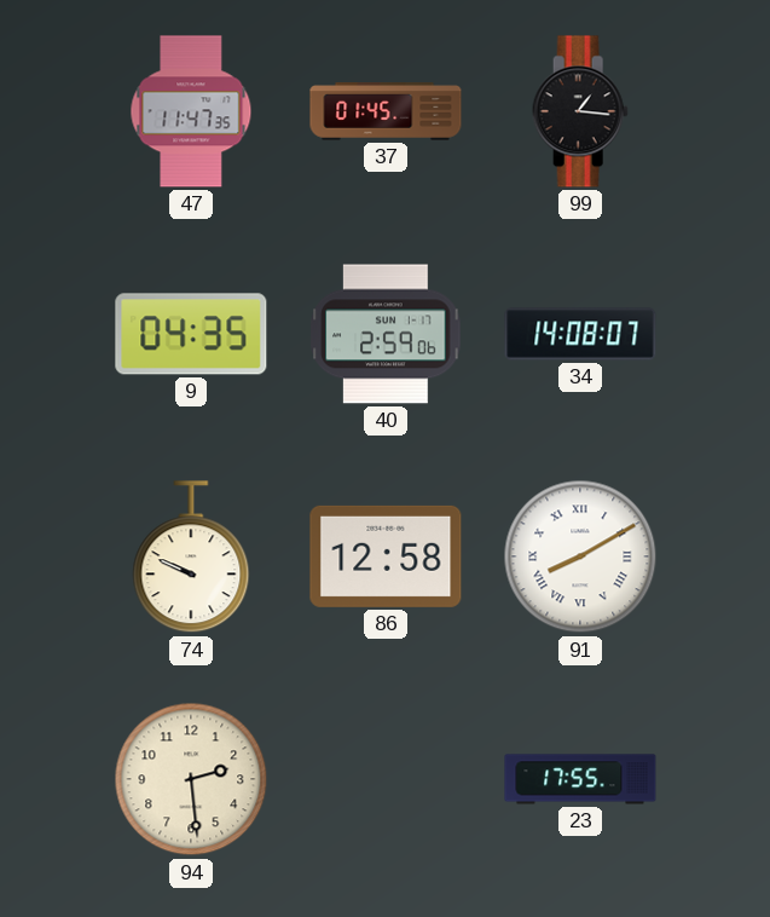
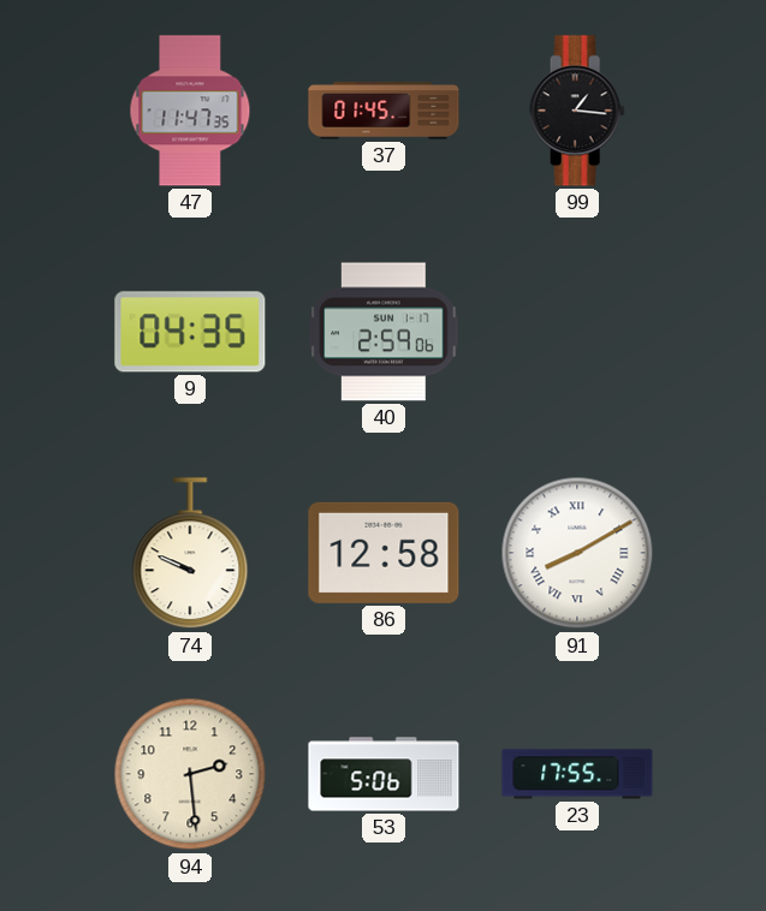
34: 14:08 -> none
53: none -> 5:06
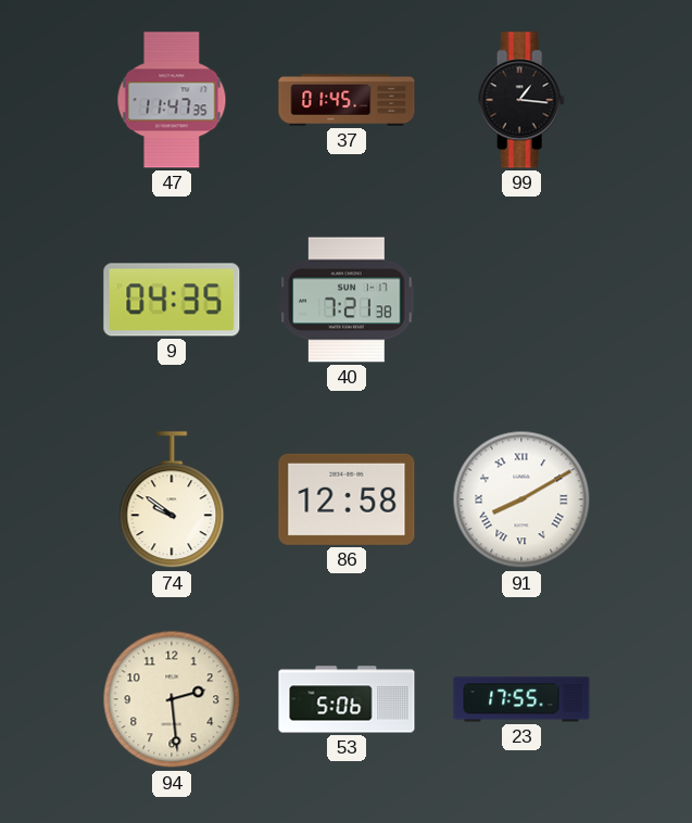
40: 2:59 -> 7:21
74: 9:49 -> 9:51
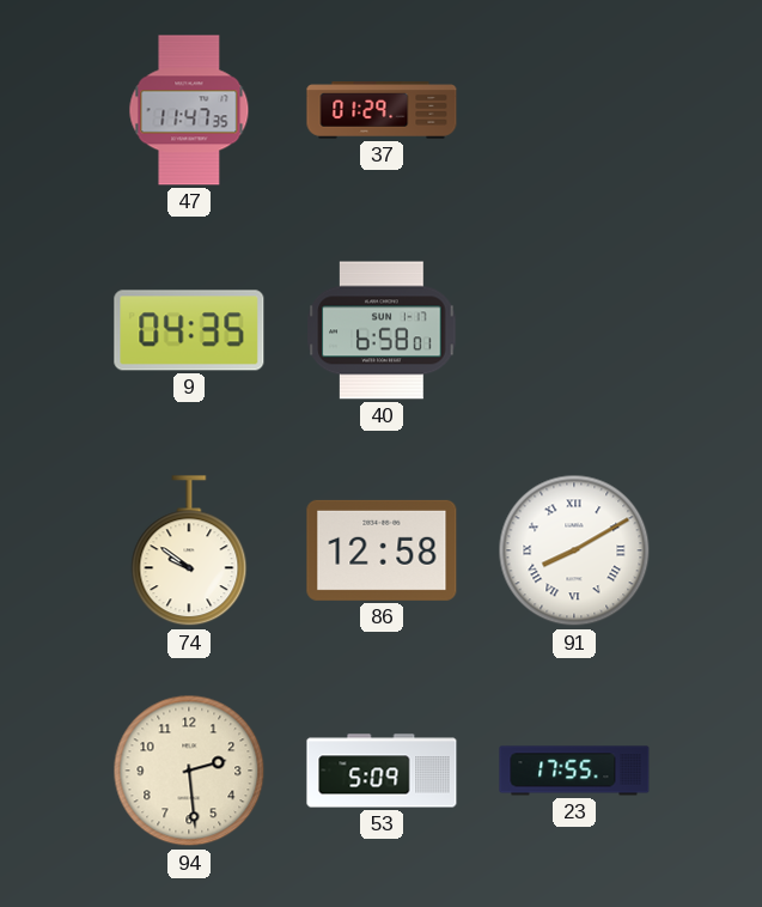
37: 01:45 -> 01:29
99: 1:16 -> none
40: 7:21 -> 6:58
53: 5:06 -> 5:09
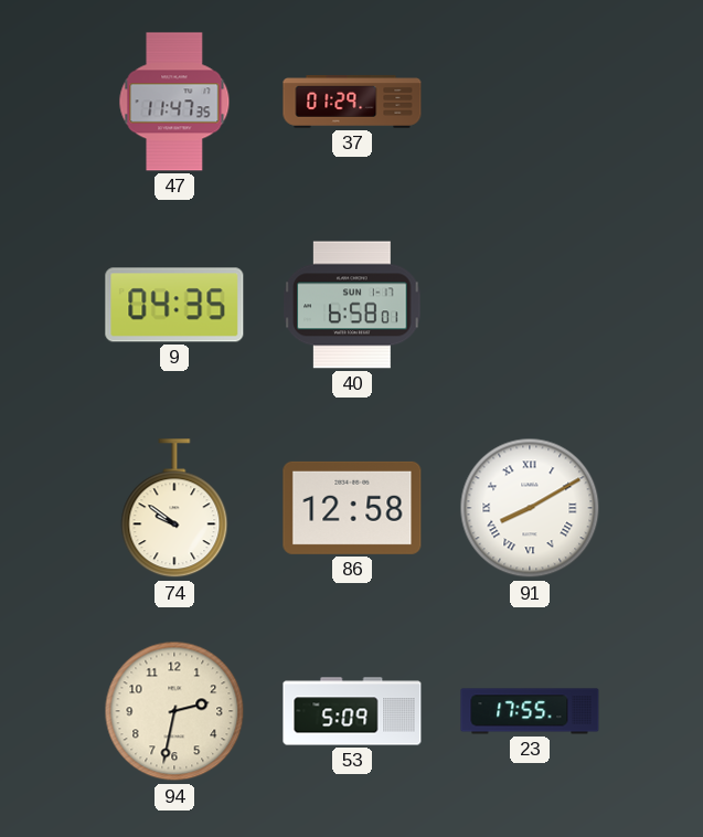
94: 2:29 -> 2:32
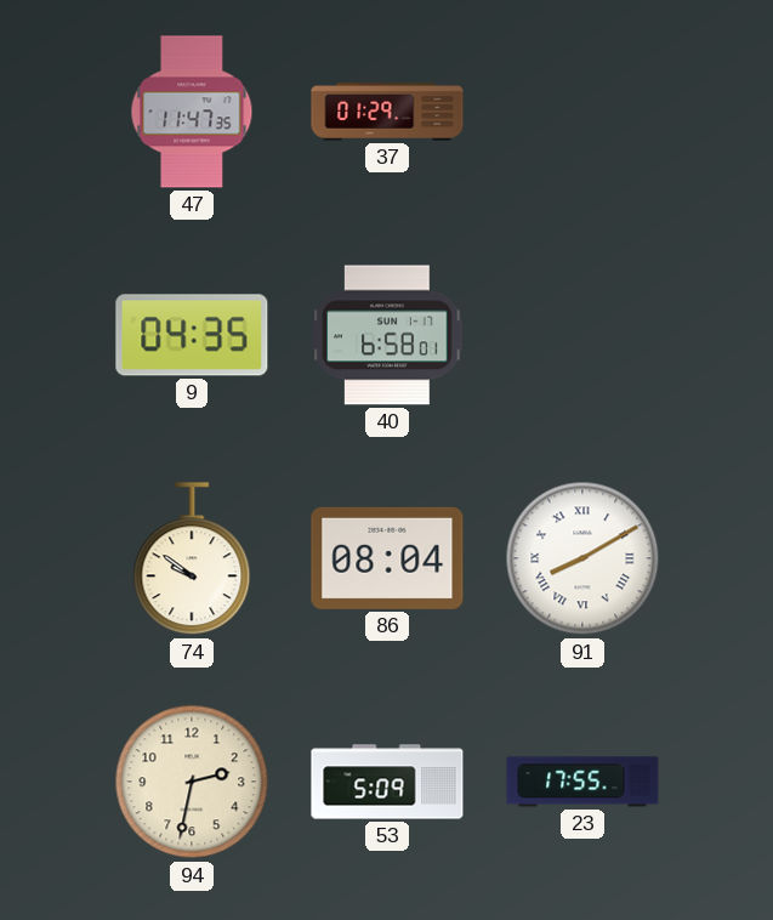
86: 12:58 -> 08:04
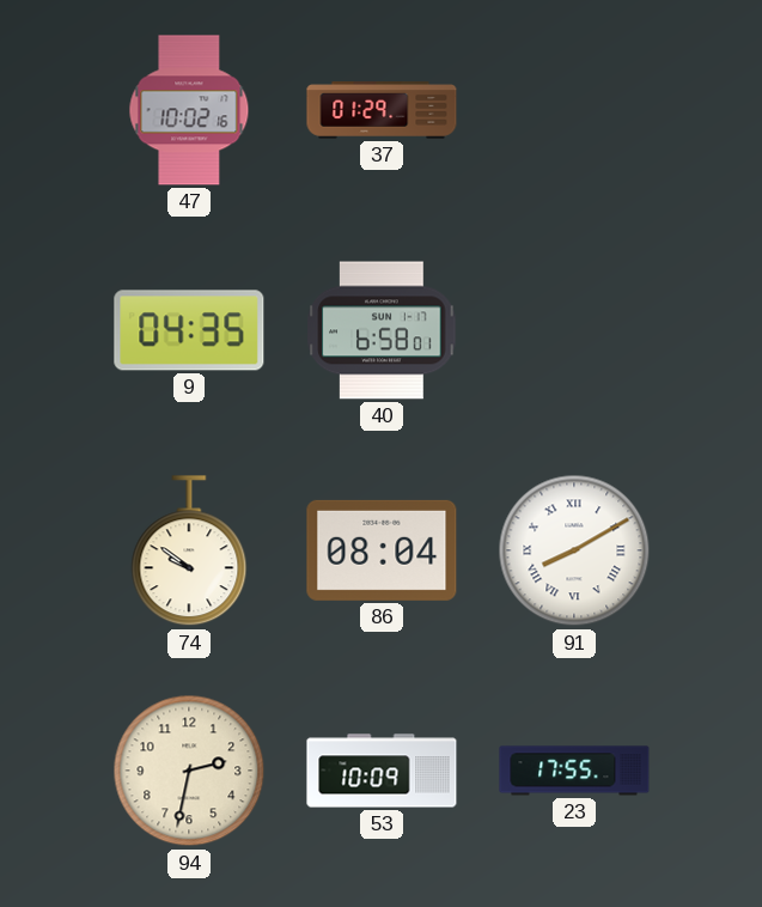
47: 11:47 -> 10:02
53: 5:09 -> 10:09
